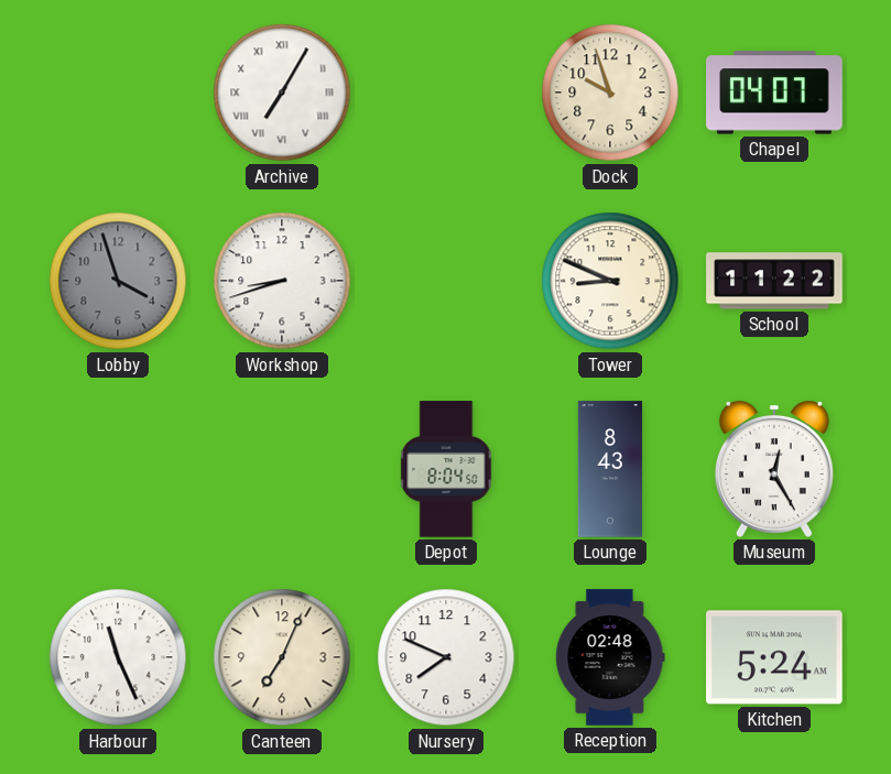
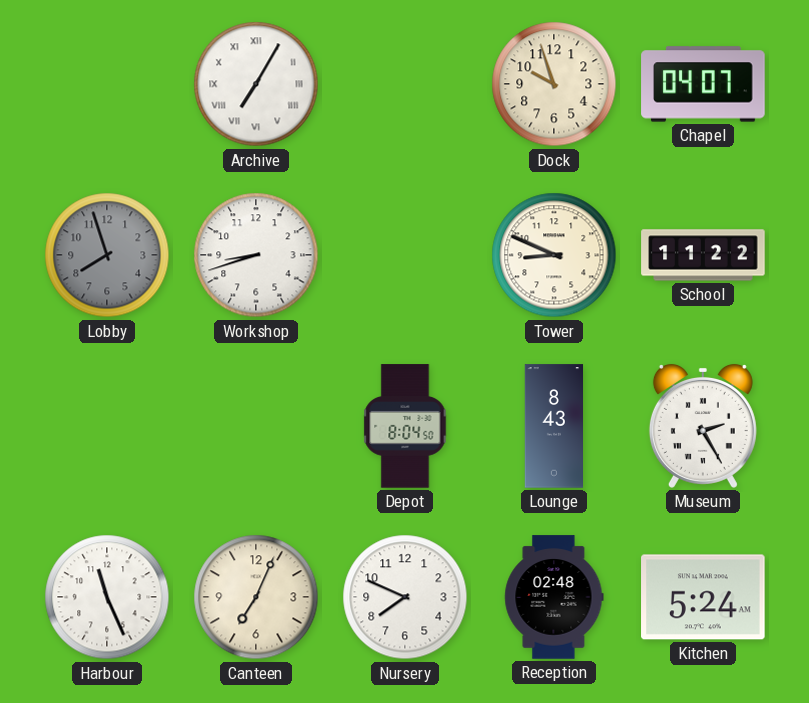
Lobby: 3:57 -> 7:57
Museum: 12:25 -> 2:25
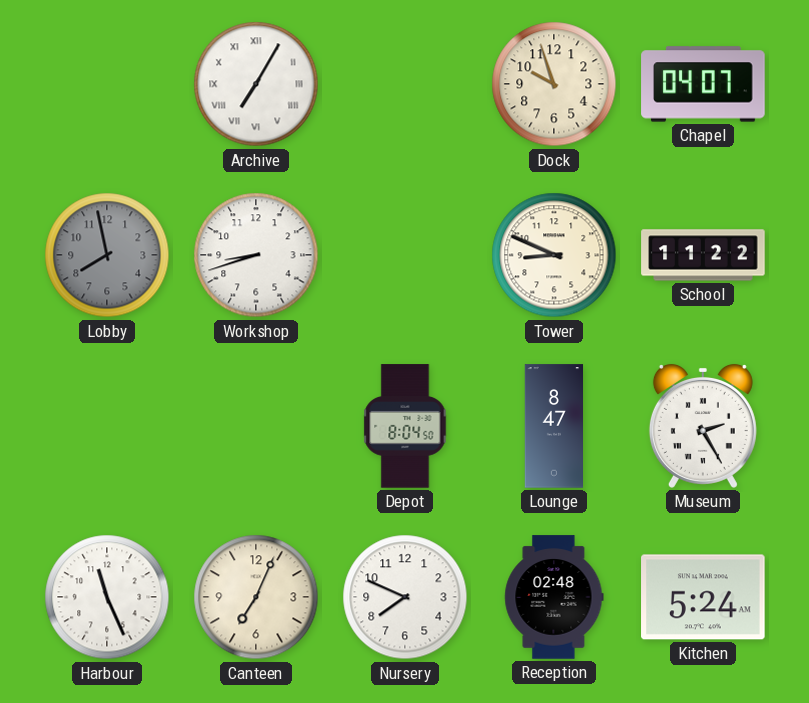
Lobby: 7:57 -> 7:58
Lounge: 8:43 -> 8:47
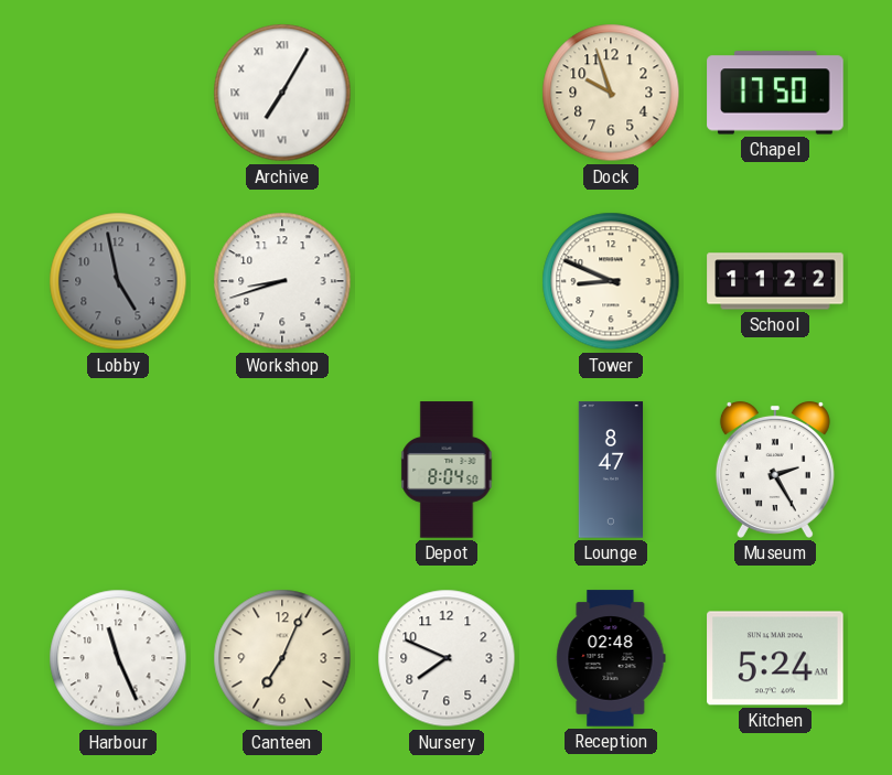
Chapel: 04:07 -> 17:50
Lobby: 7:58 -> 4:58
